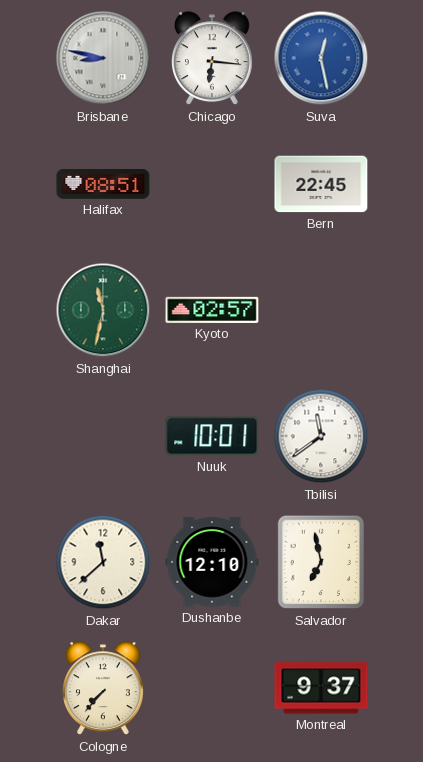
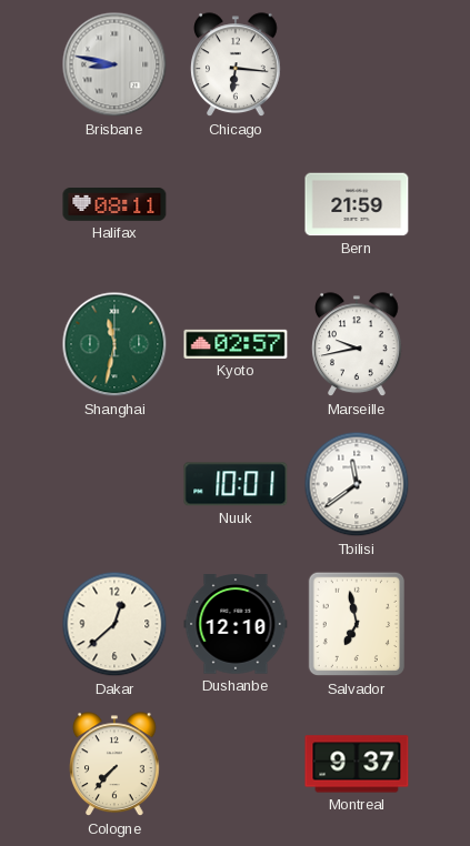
Suva: 12:28 -> none
Halifax: 08:51 -> 08:11
Bern: 22:45 -> 21:59
Marseille: none -> 9:43
Dakar: 11:38 -> 12:38
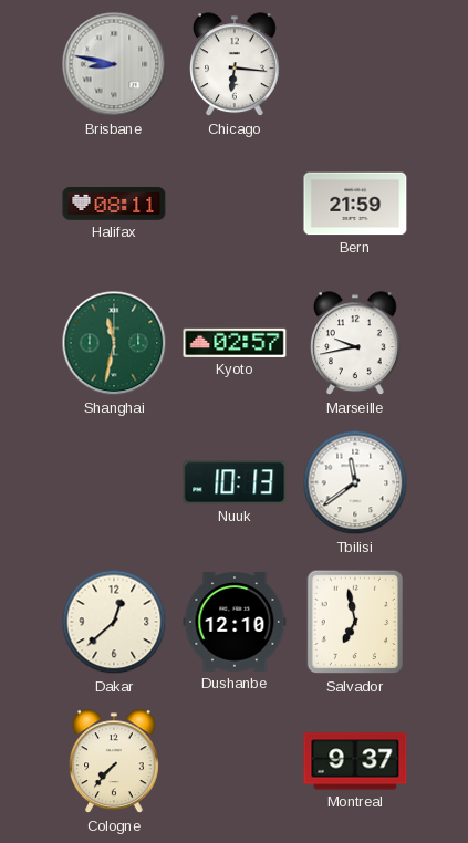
Nuuk: 10:01 -> 10:13
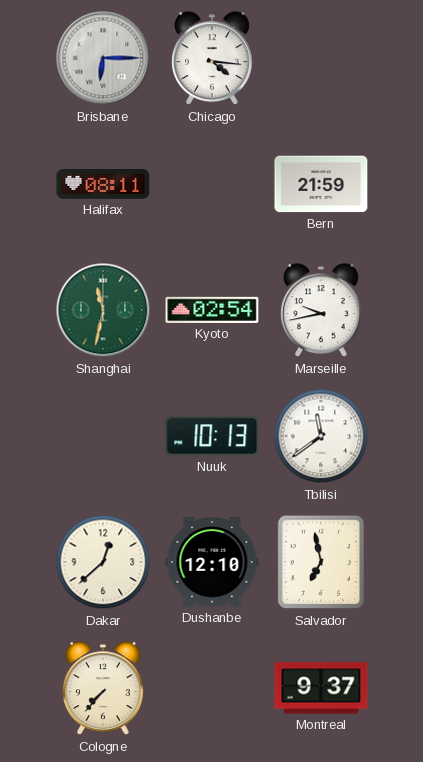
Brisbane: 8:47 -> 6:15
Chicago: 6:16 -> 4:16
Kyoto: 02:57 -> 02:54
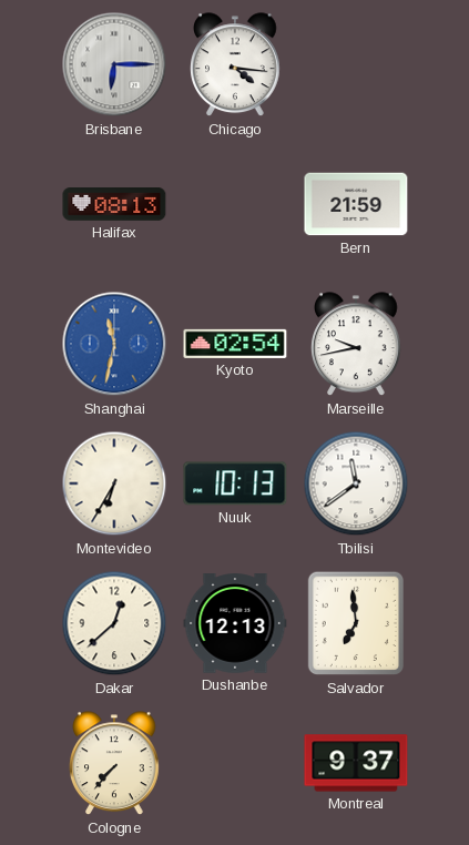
Halifax: 08:11 -> 08:13
Shanghai dial: green -> blue
Montevideo: none -> 6:35
Dushanbe: 12:10 -> 12:13
Salvador: 6:58 -> 6:59
